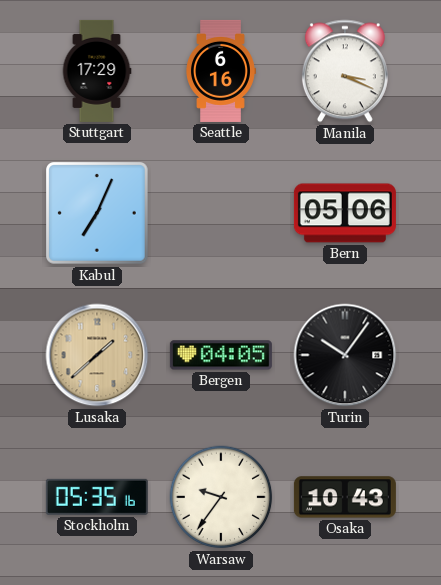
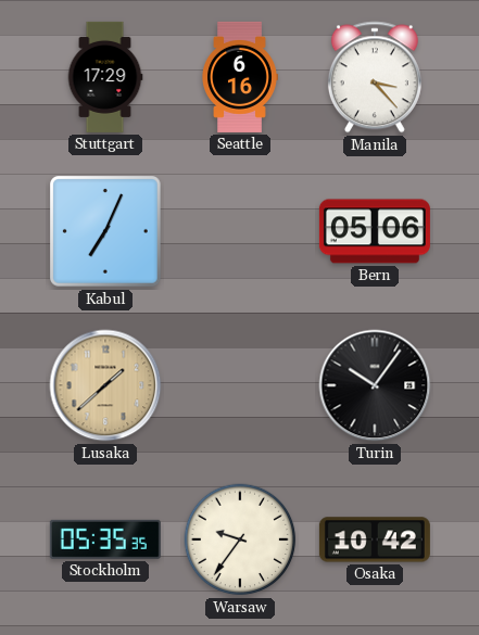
Manila: 3:19 -> 3:23
Bergen: 04:05 -> none
Stockholm: 05:35:16 -> 05:35:35
Osaka: 10:43 -> 10:42
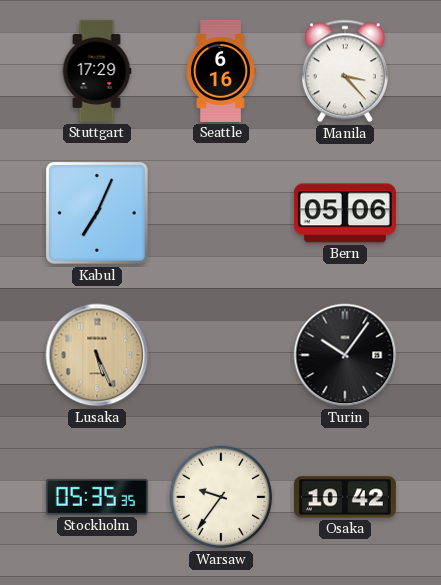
Lusaka: 1:38 -> 5:26
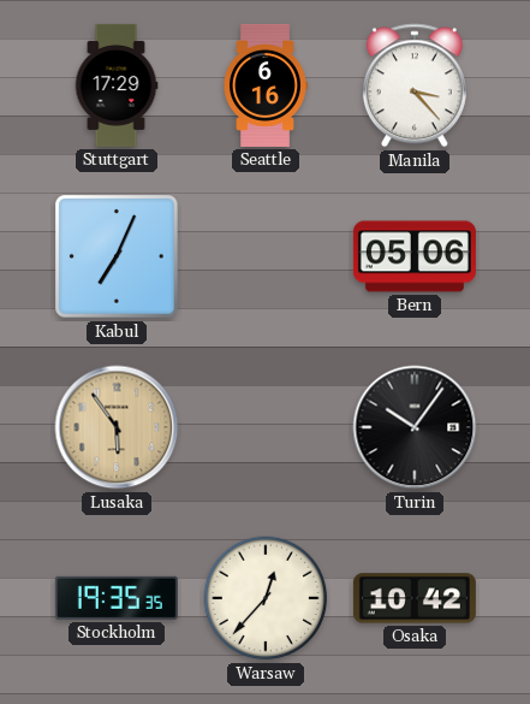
Lusaka: 5:26 -> 5:54
Stockholm: 05:35 -> 19:35
Warsaw: 9:36 -> 12:37
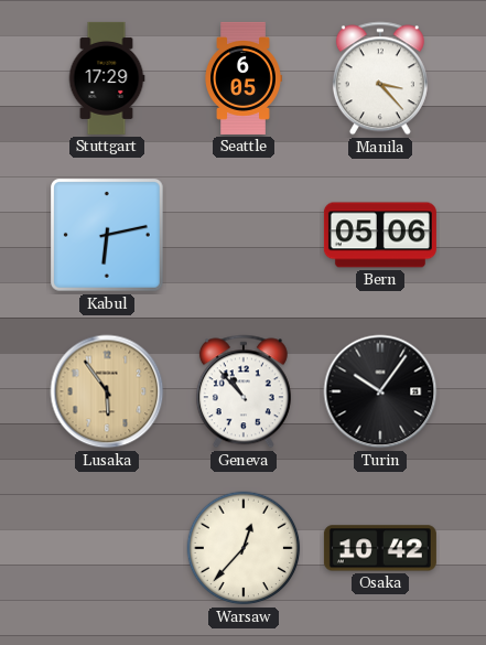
Seattle: 6:16 -> 6:05
Kabul: 7:04 -> 6:13
Geneva: none -> 10:53
Stockholm: 19:35 -> none
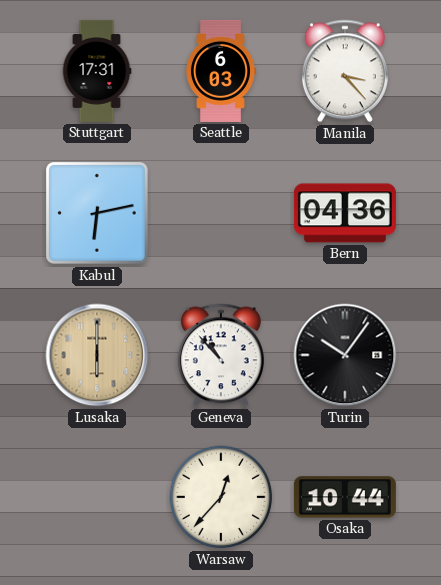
Stuttgart: 17:29 -> 17:31
Seattle: 6:05 -> 6:03
Bern: 05:06 -> 04:36
Lusaka: 5:54 -> 6:00
Osaka: 10:42 -> 10:44
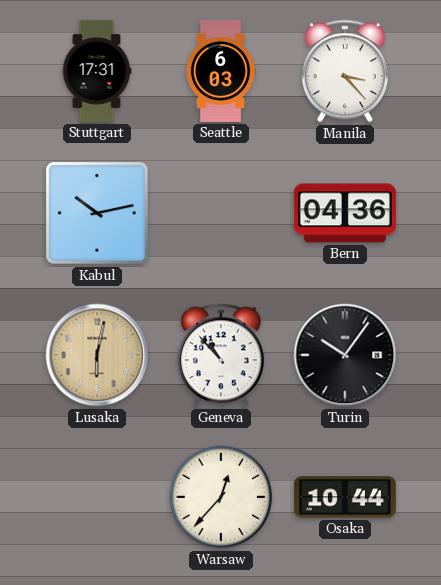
Kabul: 6:13 -> 10:13
Lusaka: 6:00 -> 6:02
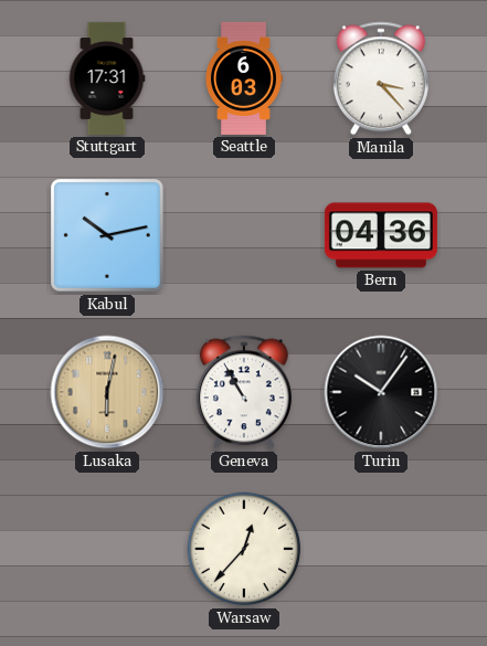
Geneva: 10:53 -> 10:55
Osaka: 10:44 -> none
